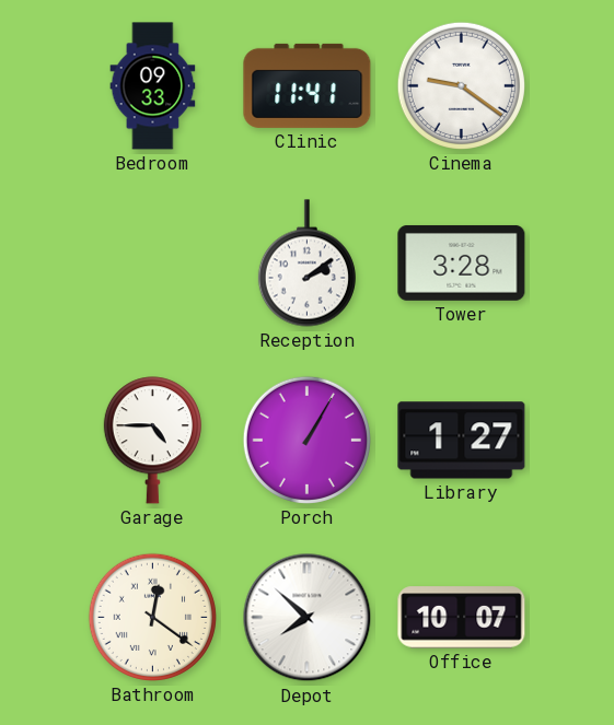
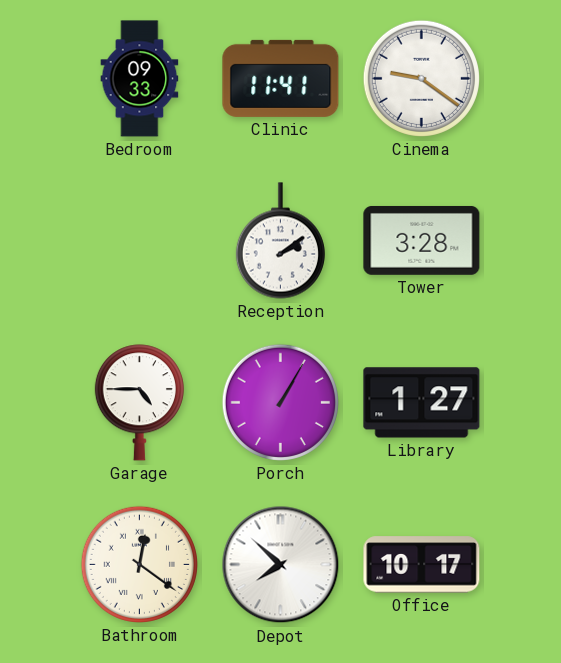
Office: 10:07 -> 10:17
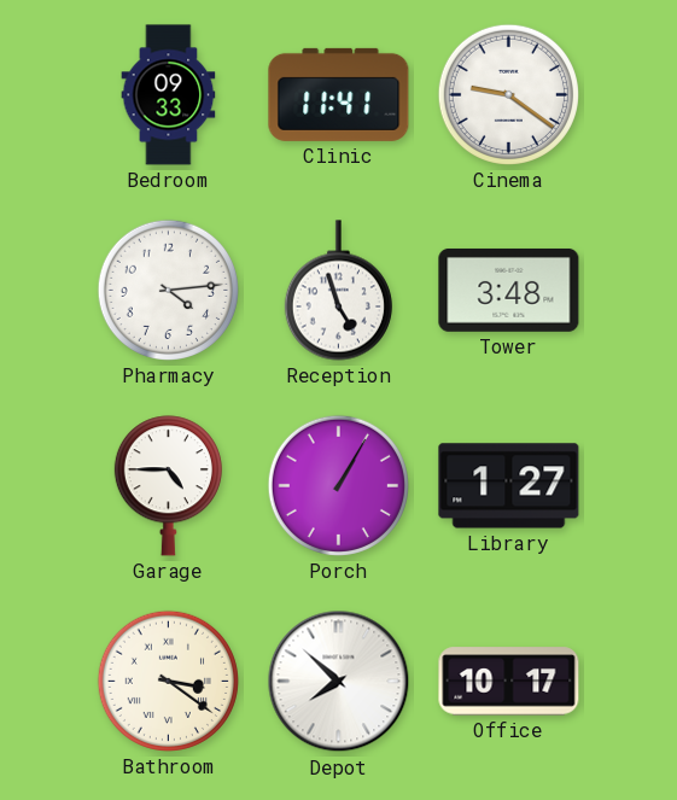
Pharmacy: none -> 4:14
Reception: 2:09 -> 4:57
Tower: 3:28 -> 3:48
Bathroom: 12:21 -> 3:21
